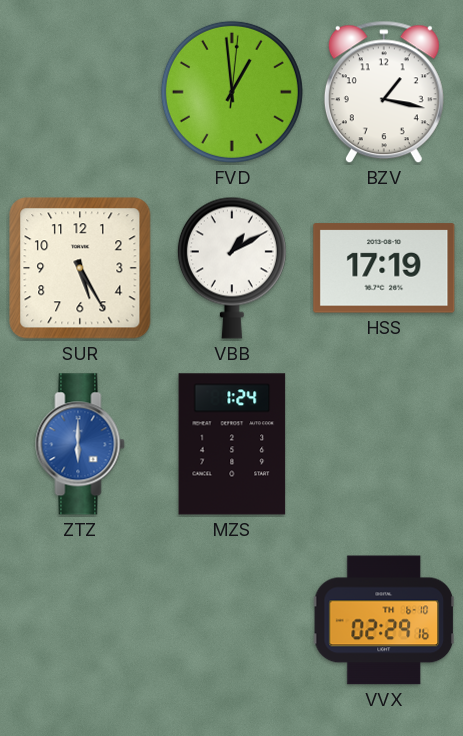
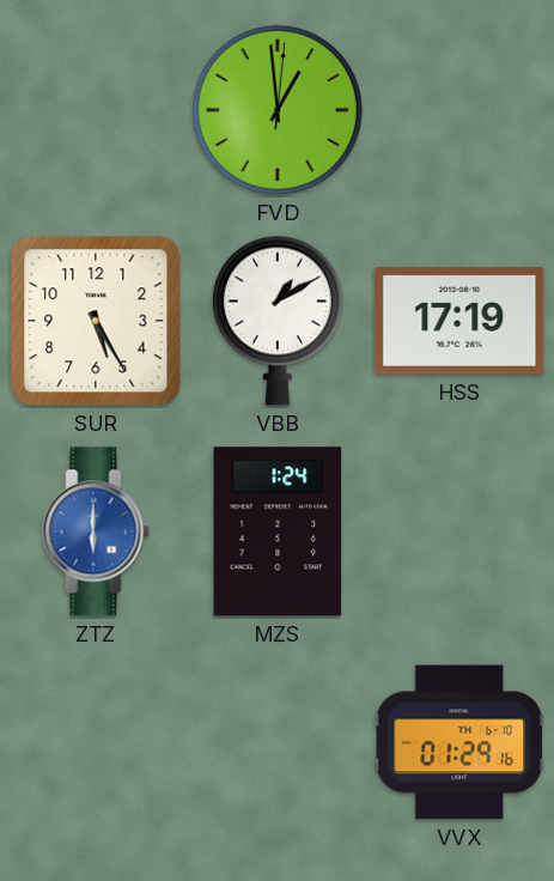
BZV: 1:17 -> none
VVX: 02:29 -> 01:29
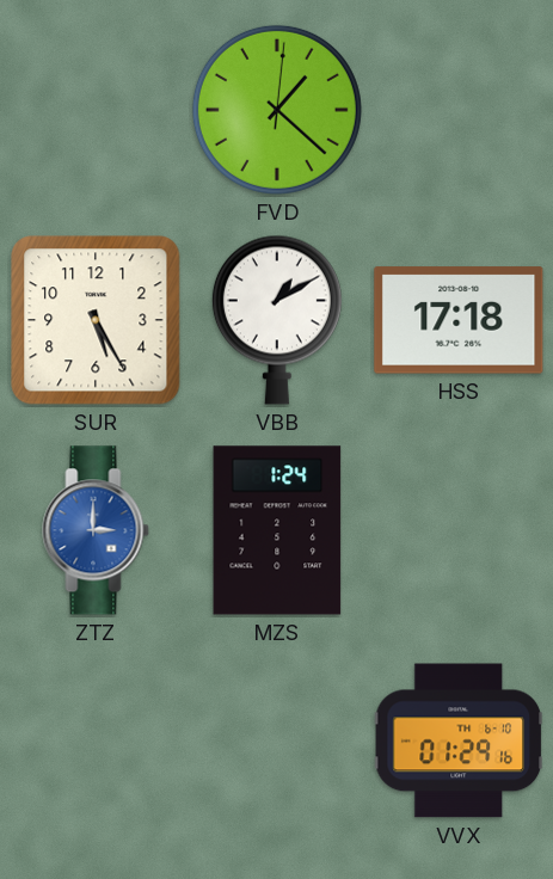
FVD: 12:59 -> 1:22
HSS: 17:19 -> 17:18
ZTZ: 6:00 -> 3:00
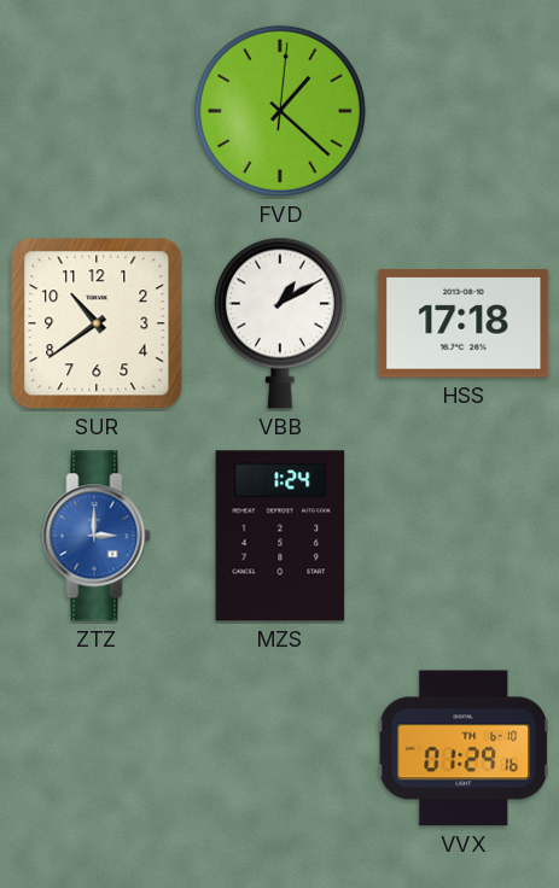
SUR: 5:25 -> 10:39
